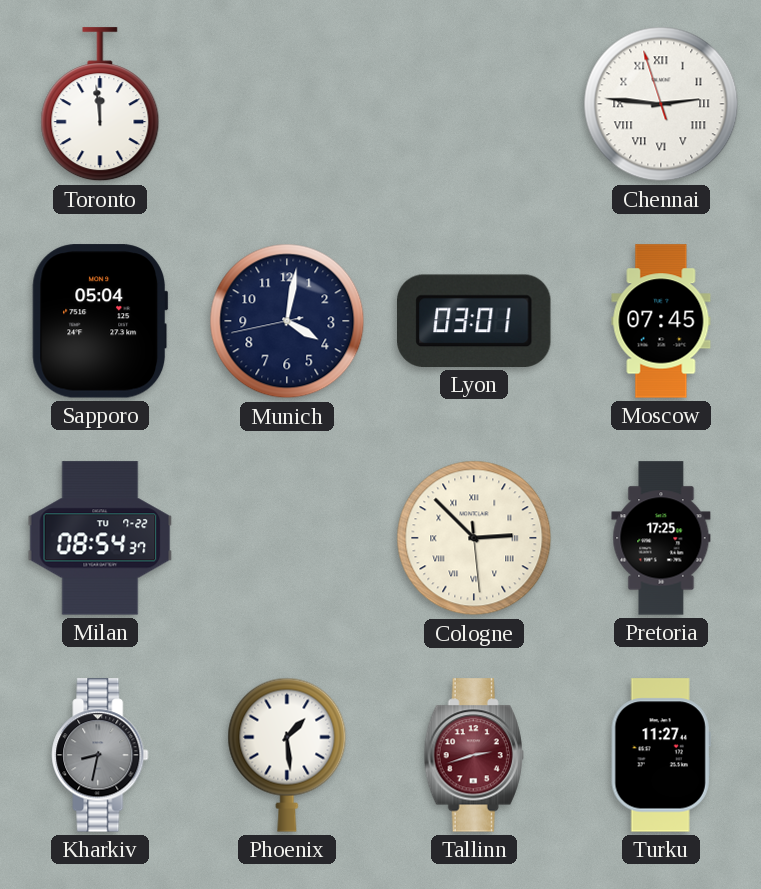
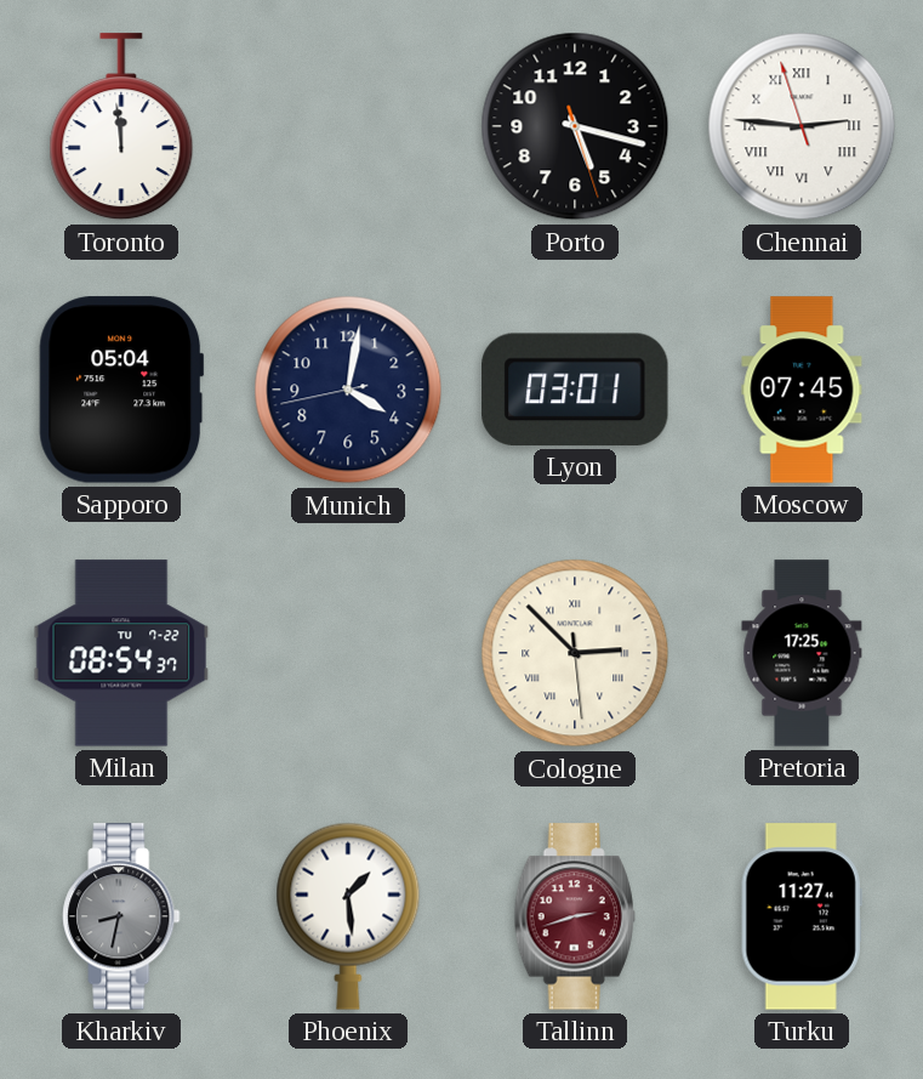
Porto: none -> 5:17
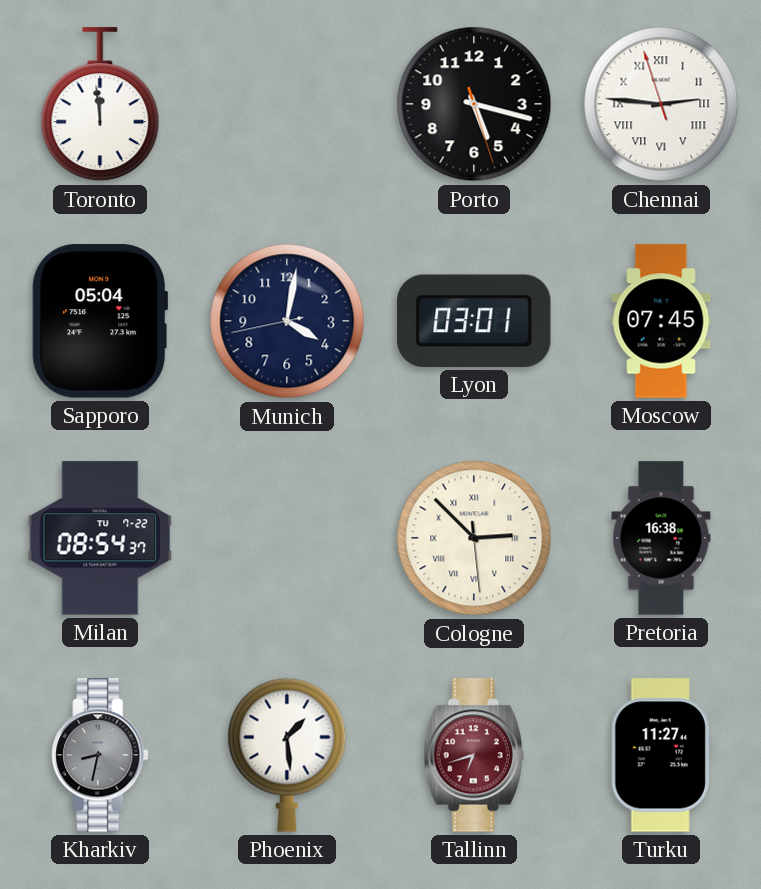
Pretoria: 17:25 -> 16:38
Tallinn: 2:42 -> 6:42
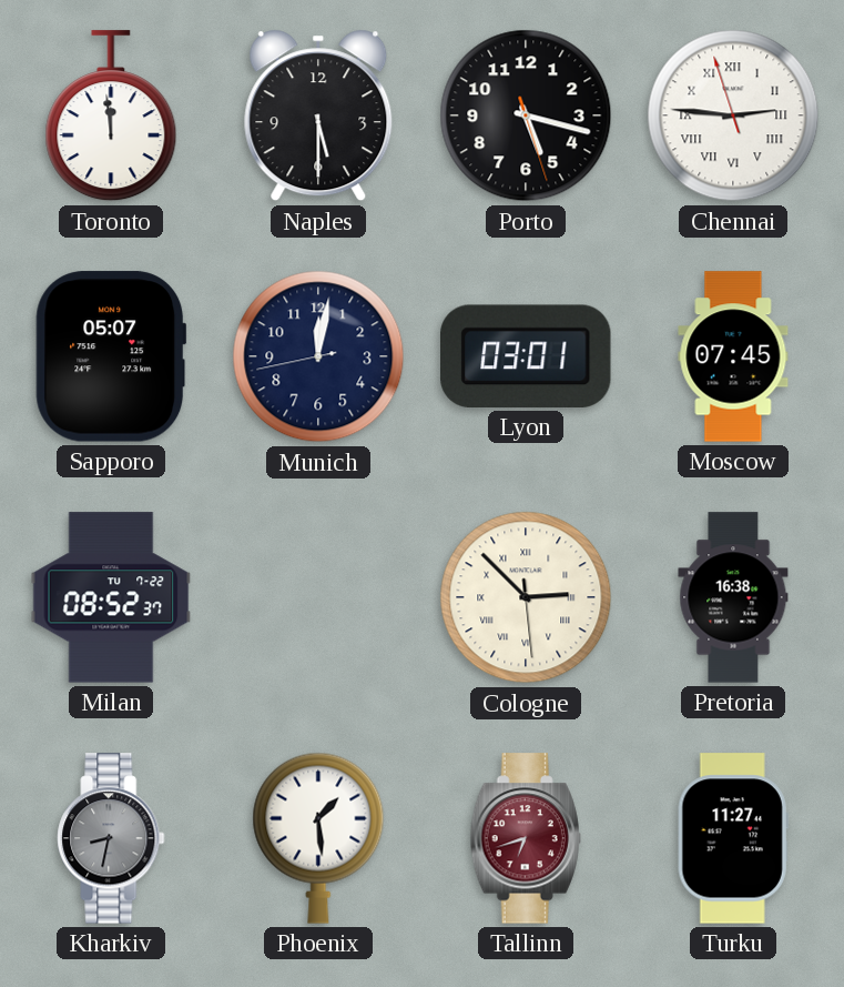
Naples: none -> 5:30
Sapporo: 05:04 -> 05:07
Munich: 4:01 -> 12:01
Milan: 08:54 -> 08:52
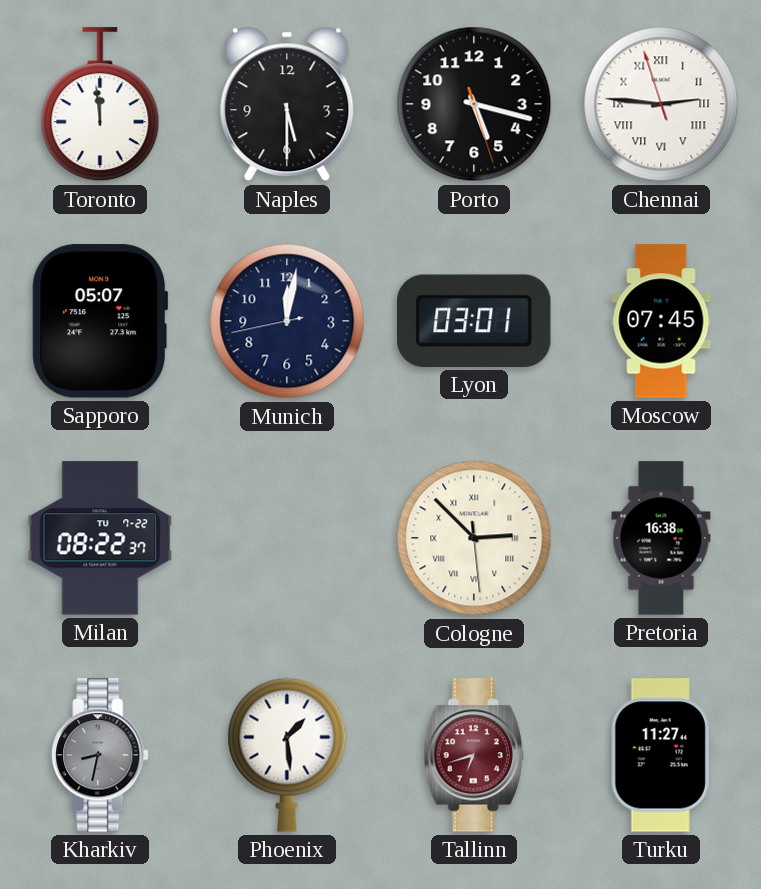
Milan: 08:52 -> 08:22
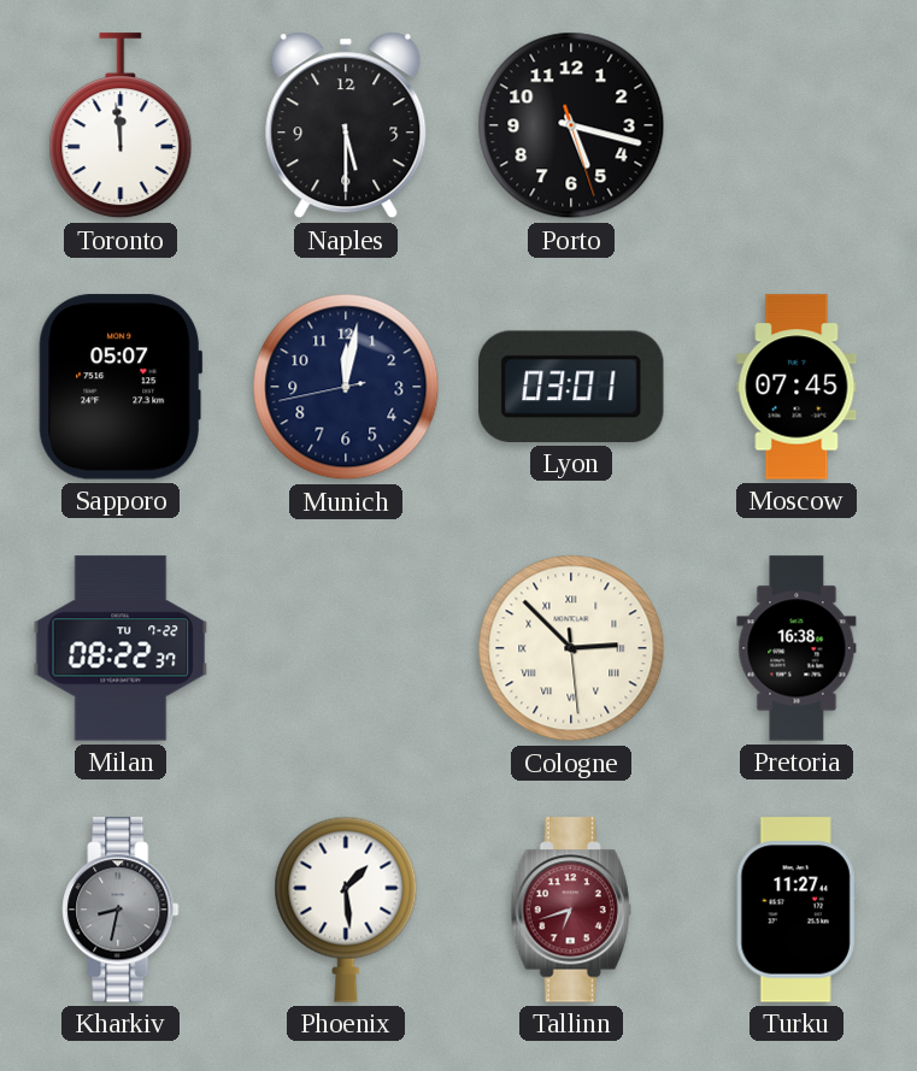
Chennai: 2:45 -> none
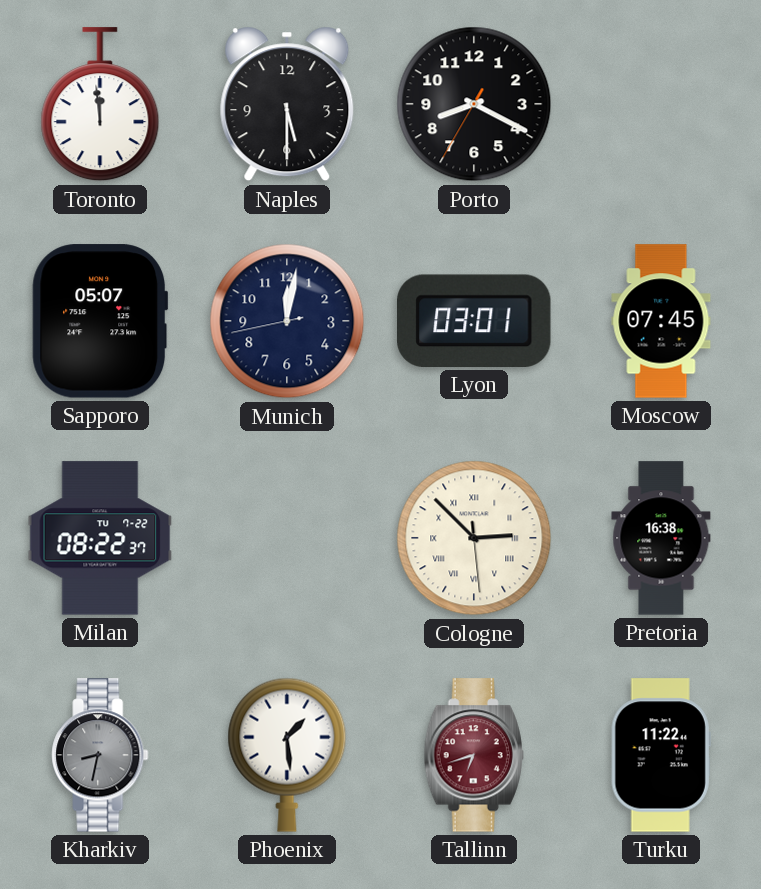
Porto: 5:17 -> 8:19
Turku: 11:27 -> 11:22
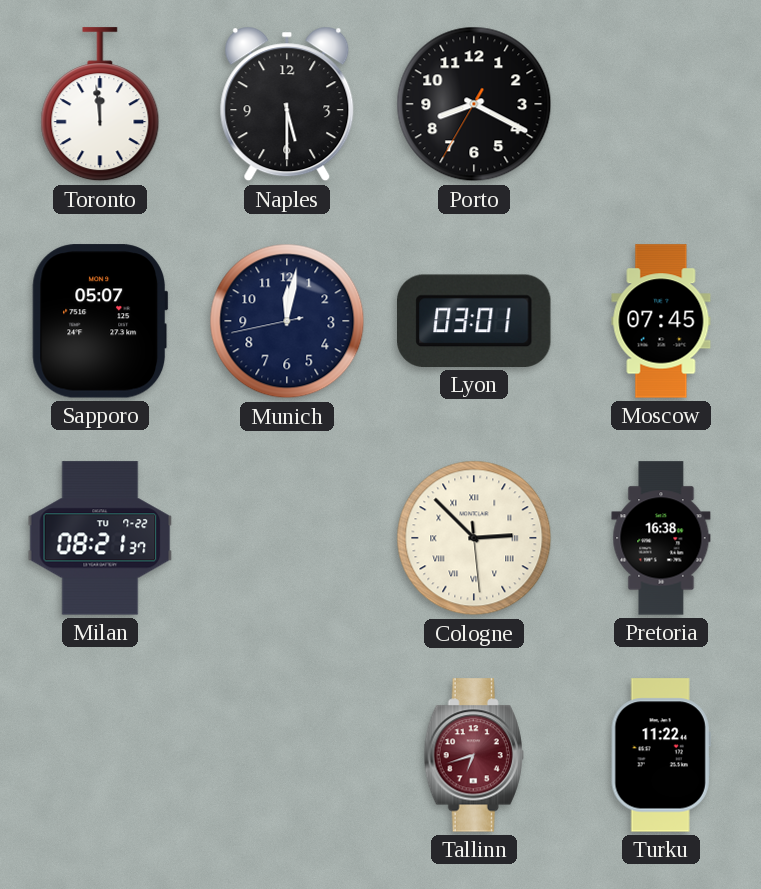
Milan: 08:22 -> 08:21
Kharkiv: 8:32 -> none
Phoenix: 1:29 -> none
